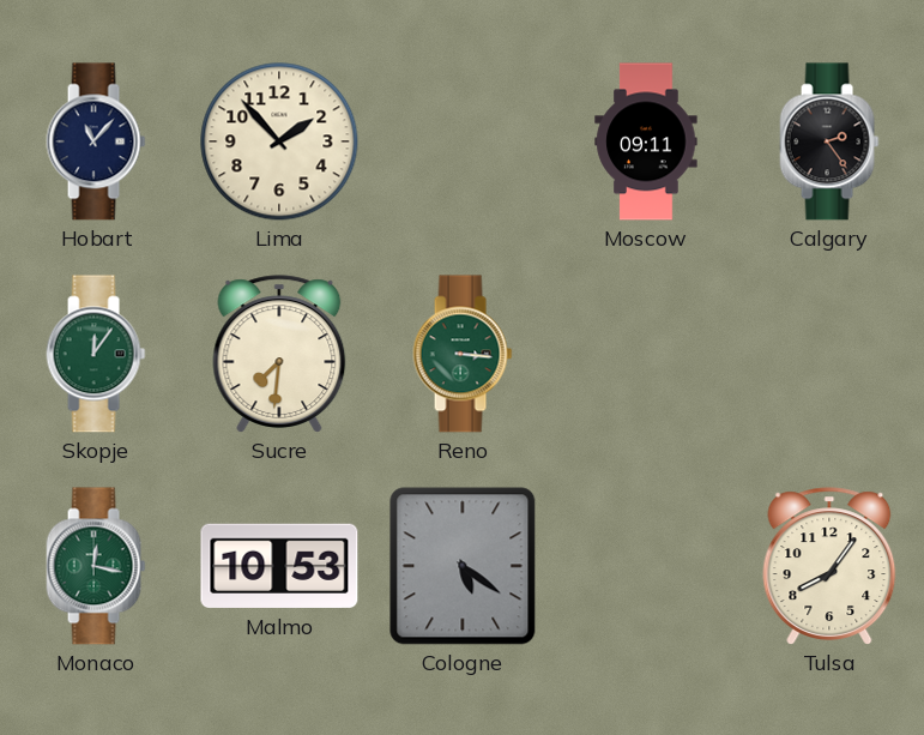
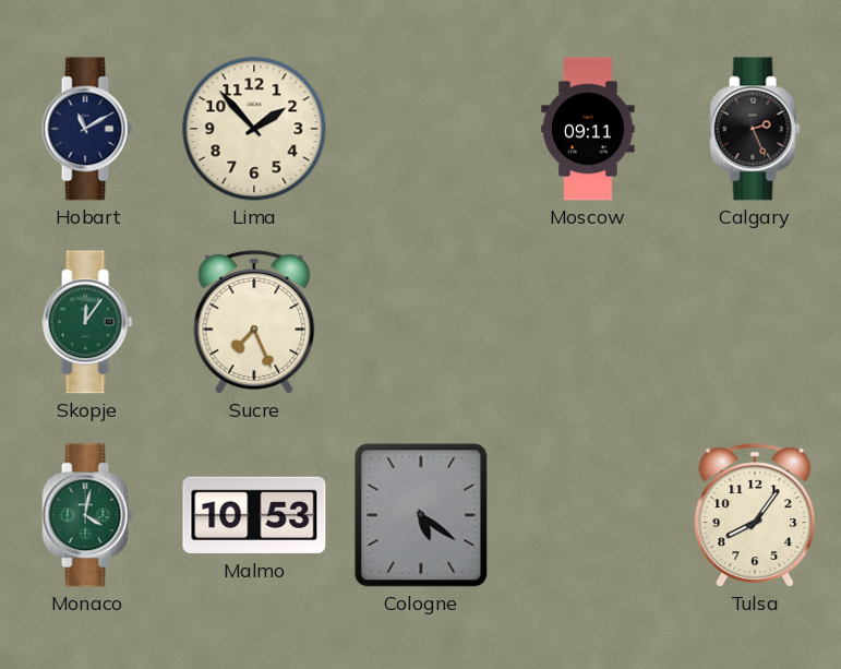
Hobart: 11:07 -> 11:10
Calgary: 2:24 -> 2:26
Sucre: 7:31 -> 7:26
Reno: 3:16 -> none
Monaco: 12:17 -> 4:02
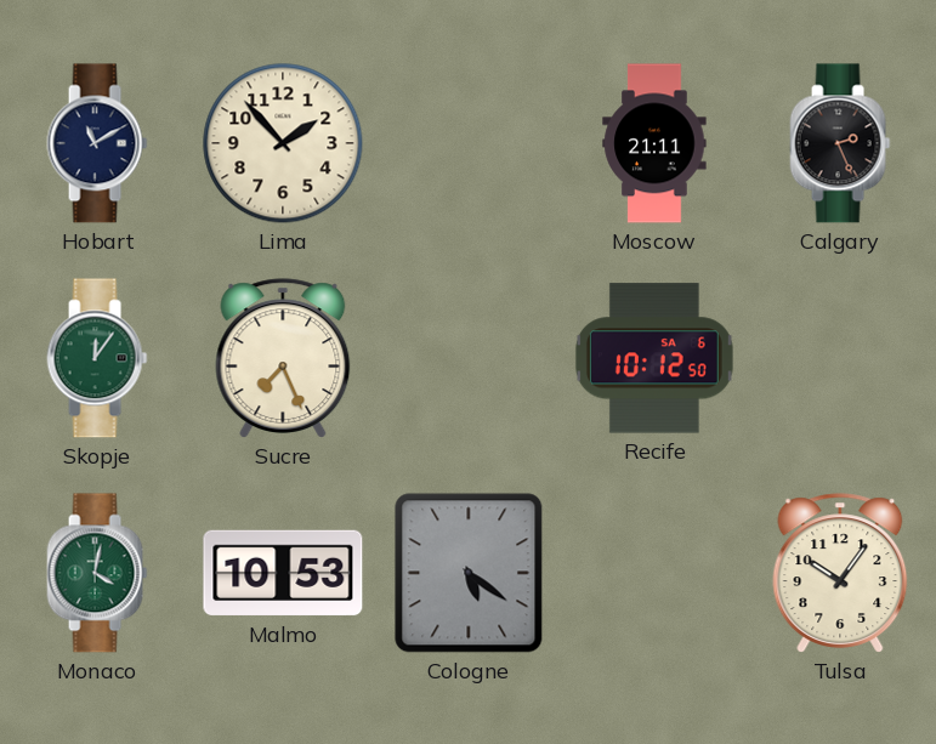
Moscow: 09:11 -> 21:11
Recife: none -> 10:12
Tulsa: 8:06 -> 10:06
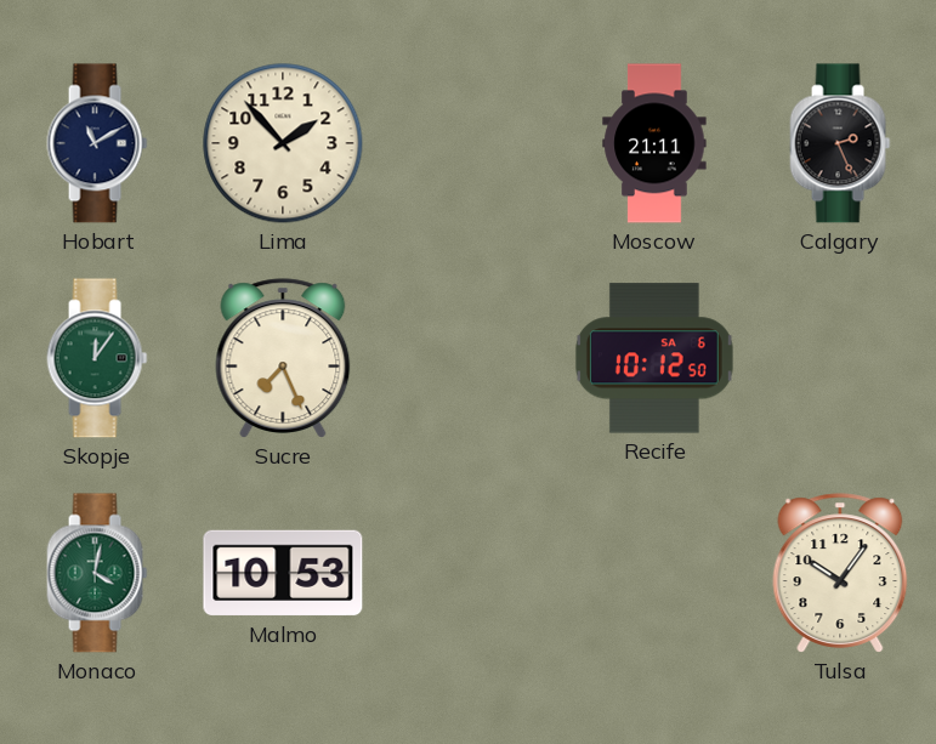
Cologne: 5:21 -> none
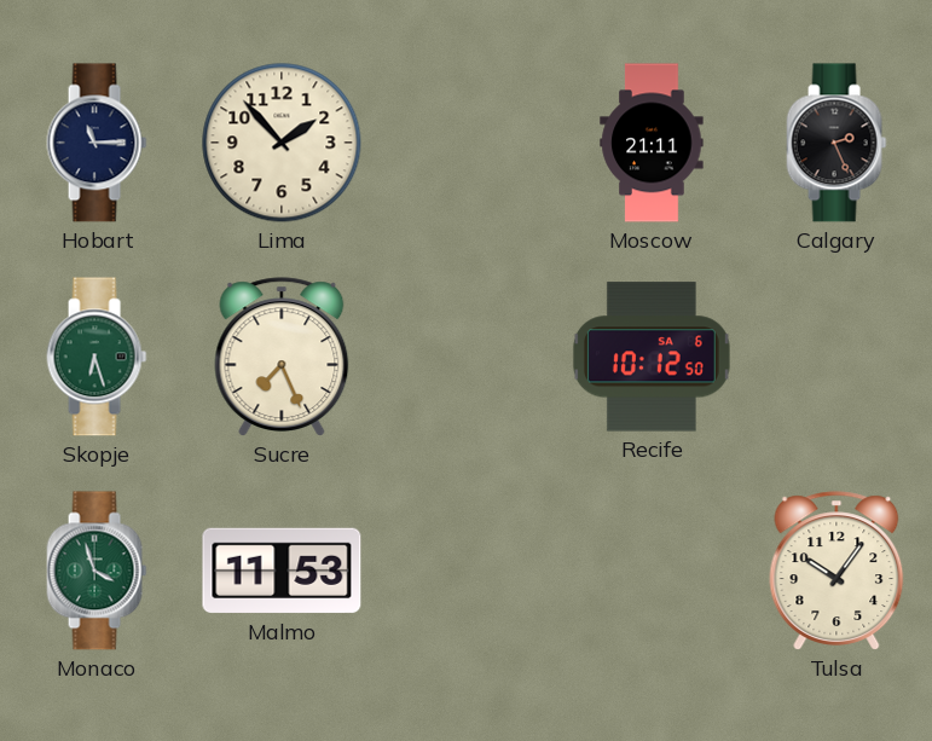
Hobart: 11:10 -> 11:15
Skopje: 12:06 -> 6:27
Monaco: 4:02 -> 3:57
Malmo: 10:53 -> 11:53
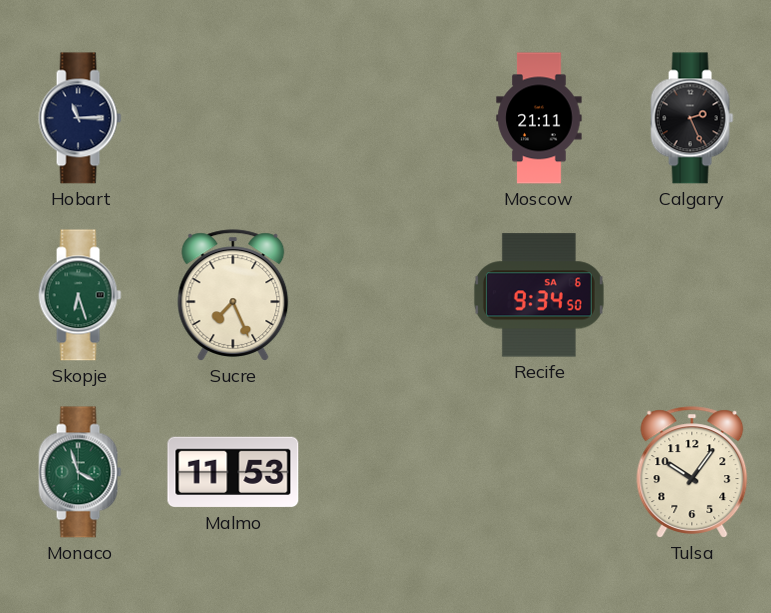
Lima: 1:53 -> none
Recife: 10:12 -> 9:34
